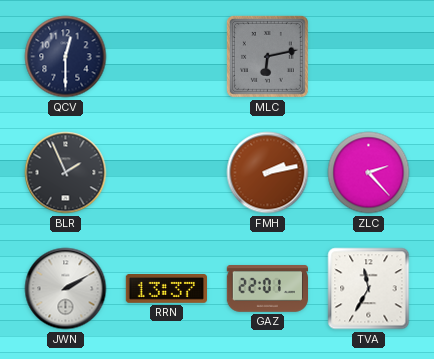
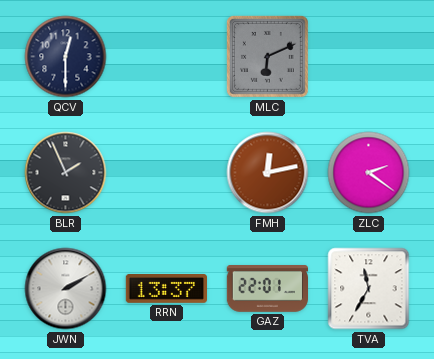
MLC: 6:13 -> 6:11
FMH: 2:13 -> 12:13
ZLC: 2:23 -> 2:21
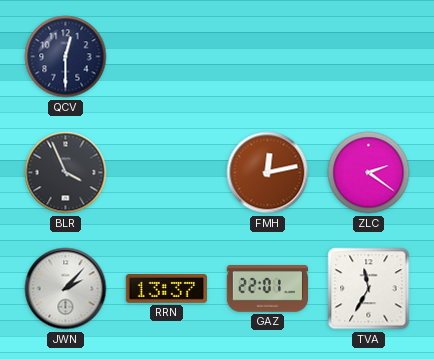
MLC: 6:11 -> none
BLR: 1:56 -> 3:56
JWN: 2:10 -> 2:07
